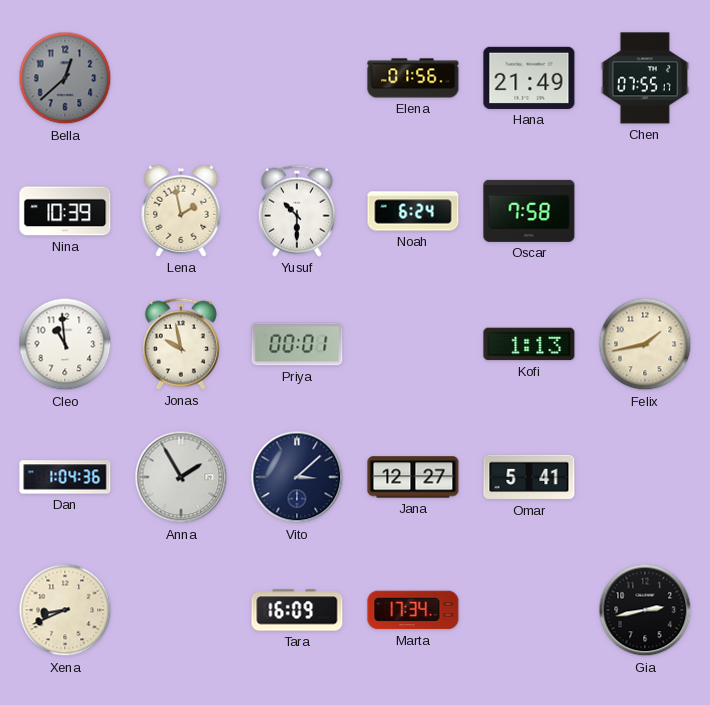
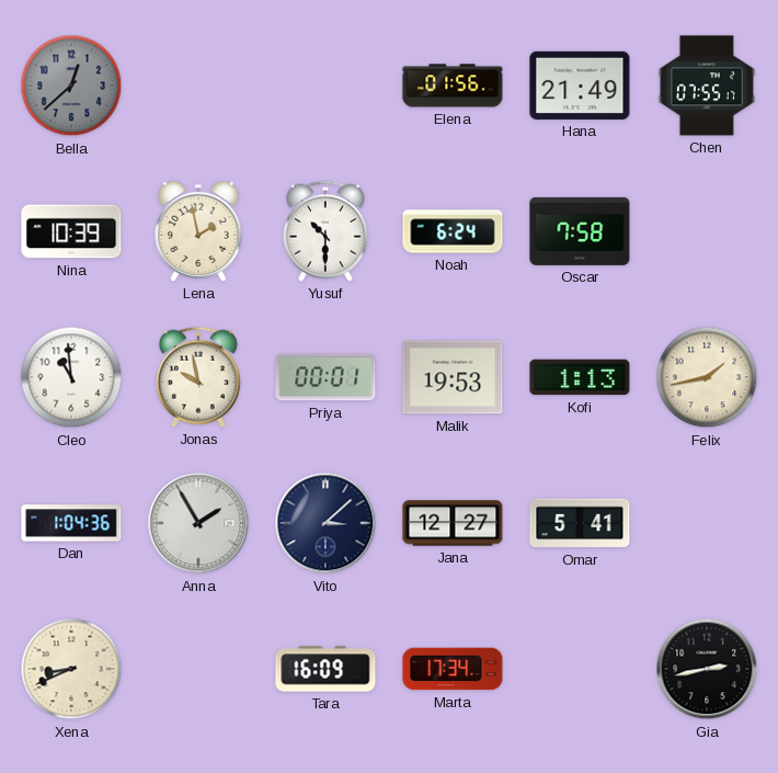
Malik: none -> 19:53
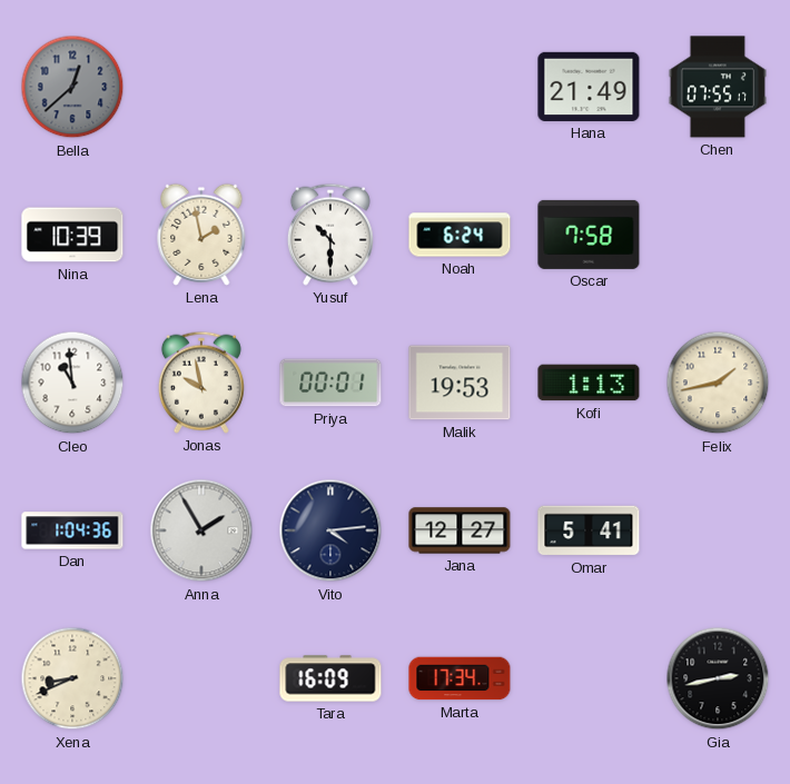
Elena: 01:56 -> none
Vito: 3:08 -> 4:14
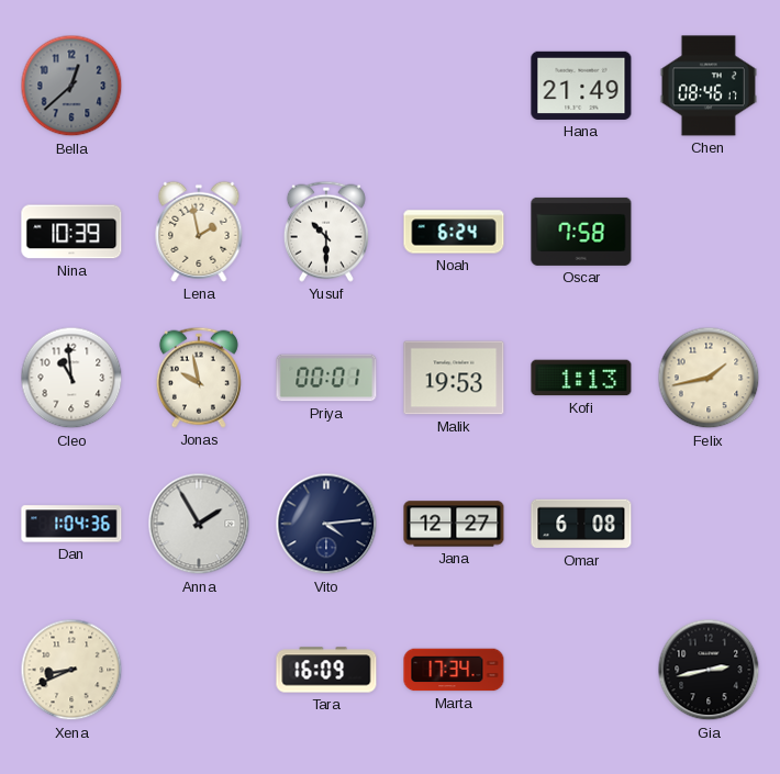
Chen: 07:55 -> 08:46
Omar: 5:41 -> 6:08
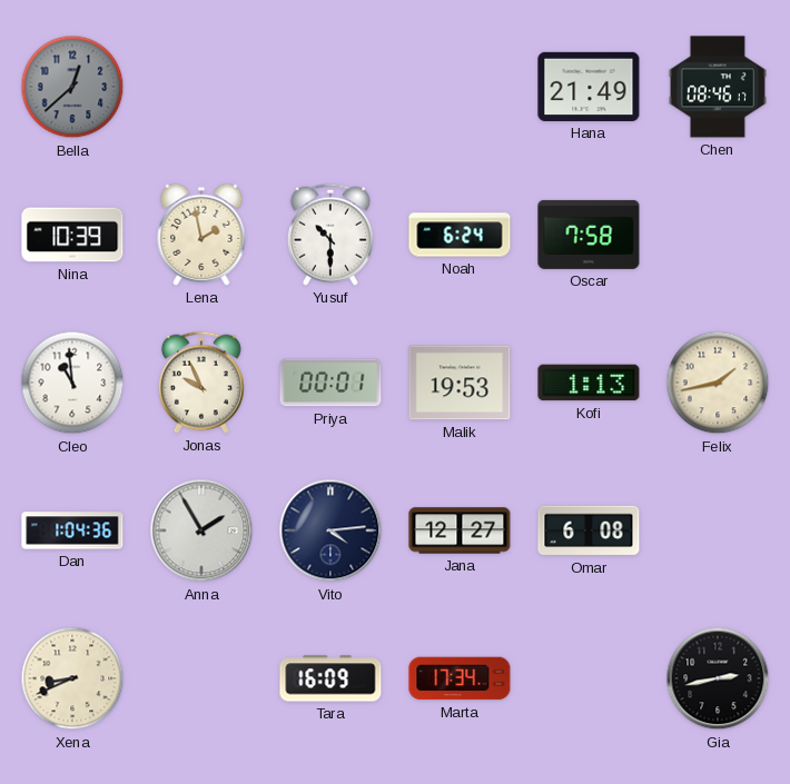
Jonas: 9:58 -> 9:56
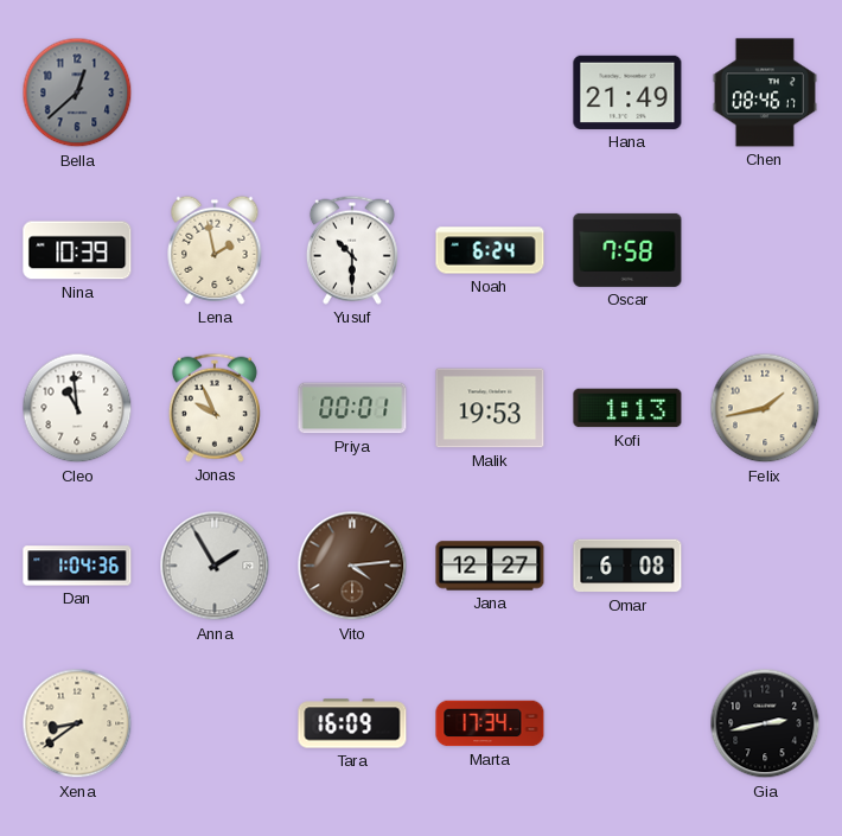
Vito dial: navy -> brown
Xena: 8:41 -> 8:39
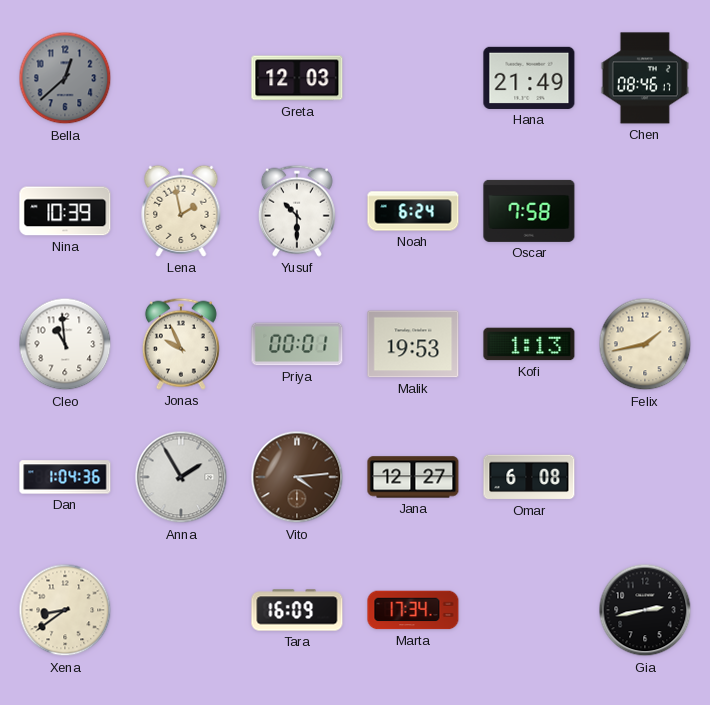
Greta: none -> 12:03
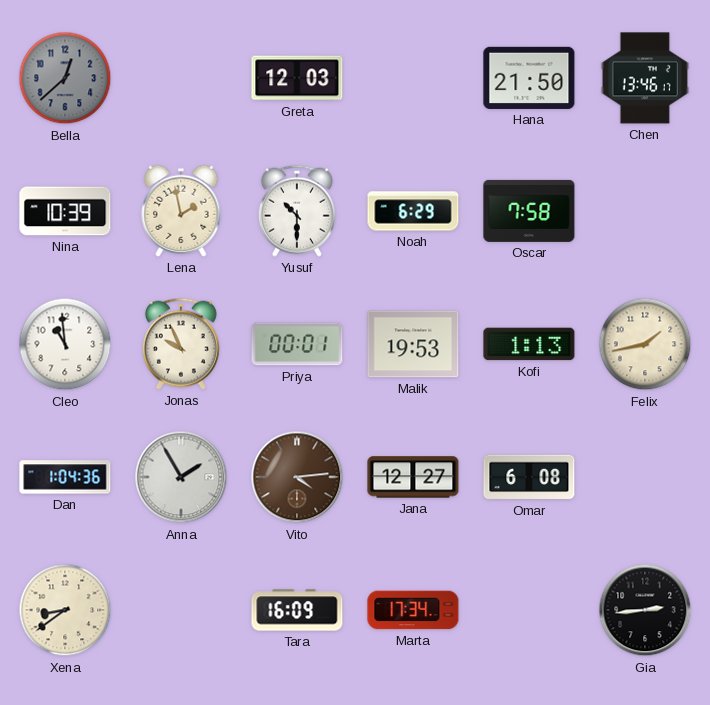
Hana: 21:49 -> 21:50
Chen: 08:46 -> 13:46
Noah: 6:24 -> 6:29
Gia: 2:43 -> 2:44
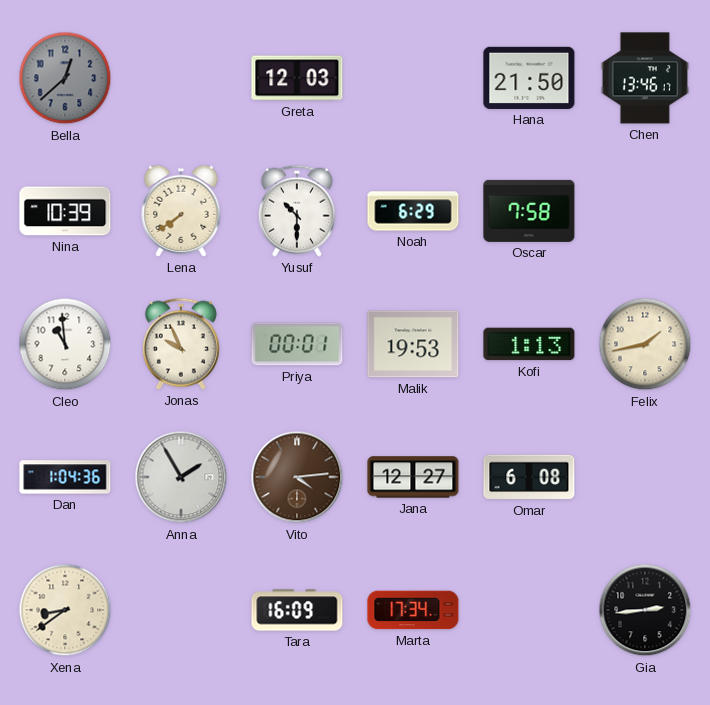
Lena: 1:58 -> 7:39
